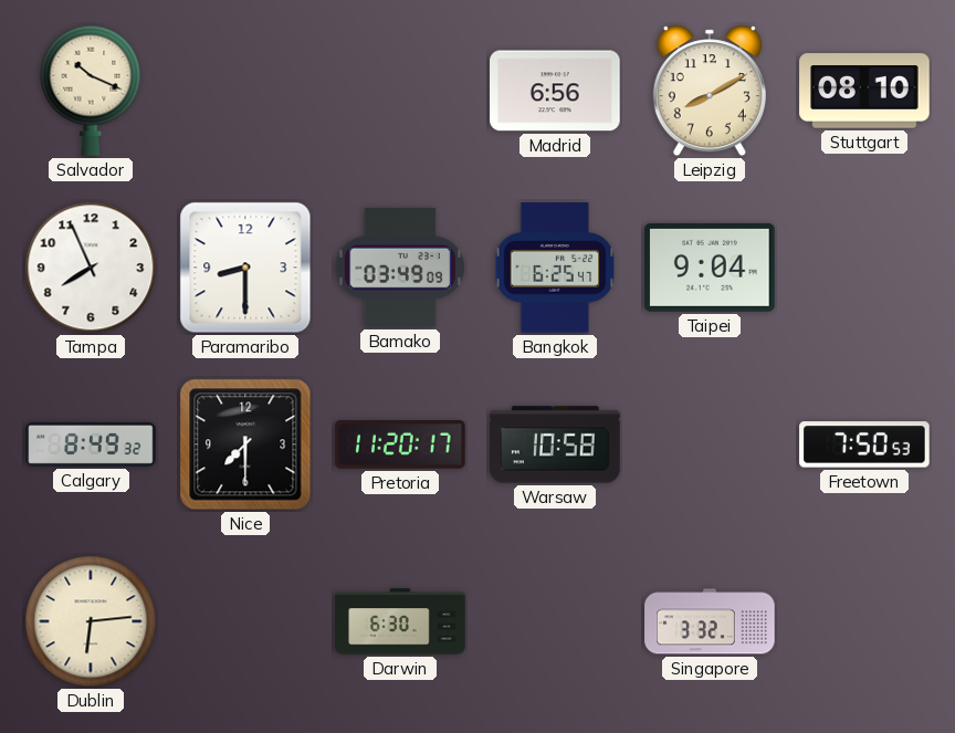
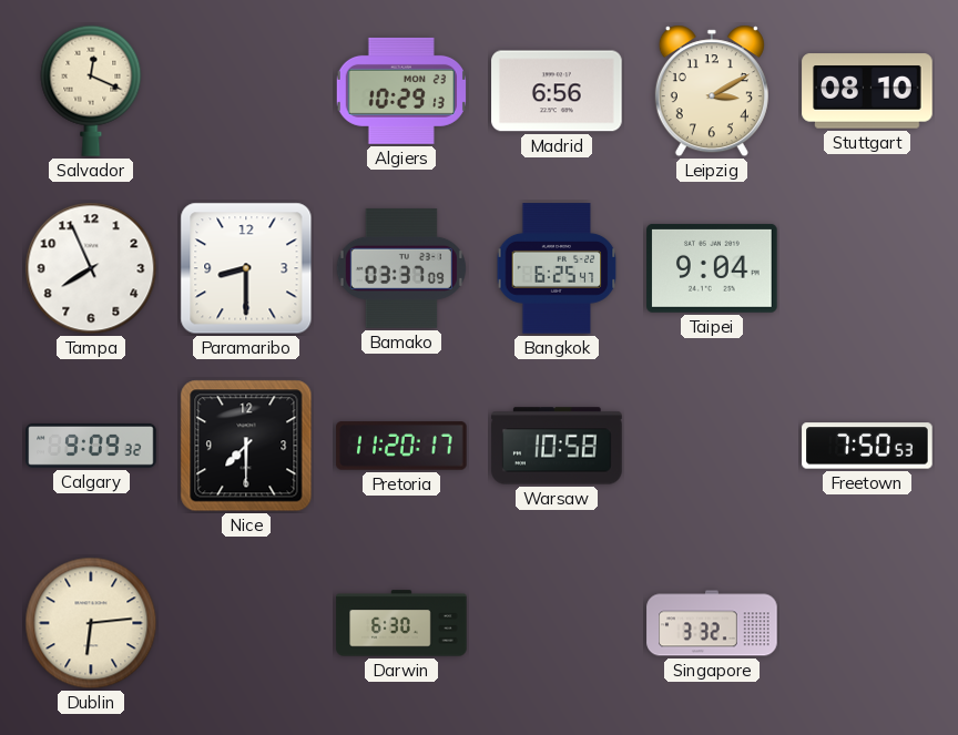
Salvador: 10:19 -> 12:19
Algiers: none -> 10:29
Leipzig: 8:10 -> 3:10
Bamako: 03:49 -> 03:37
Calgary: 8:49 -> 9:09
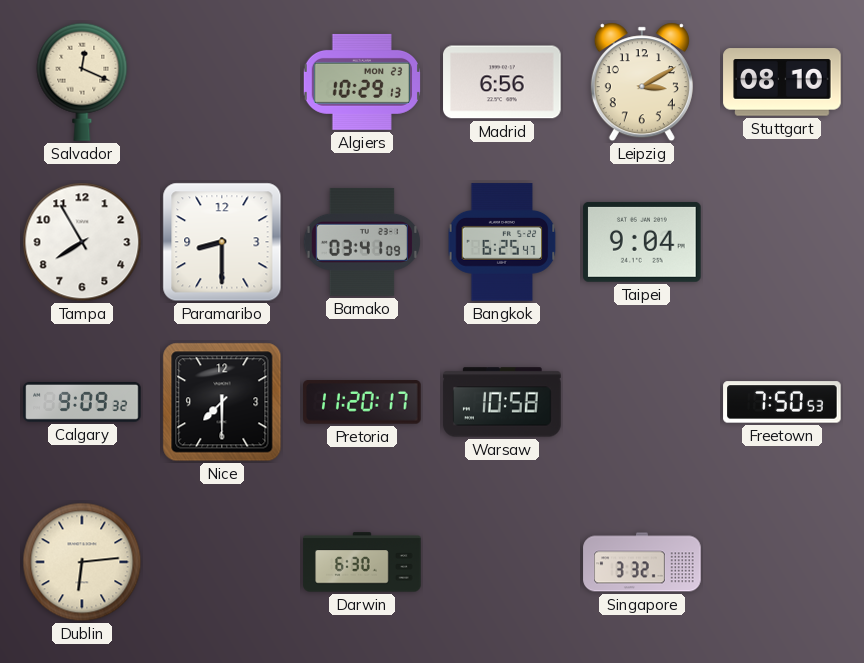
Tampa: 7:56 -> 7:55
Bamako: 03:37 -> 03:41
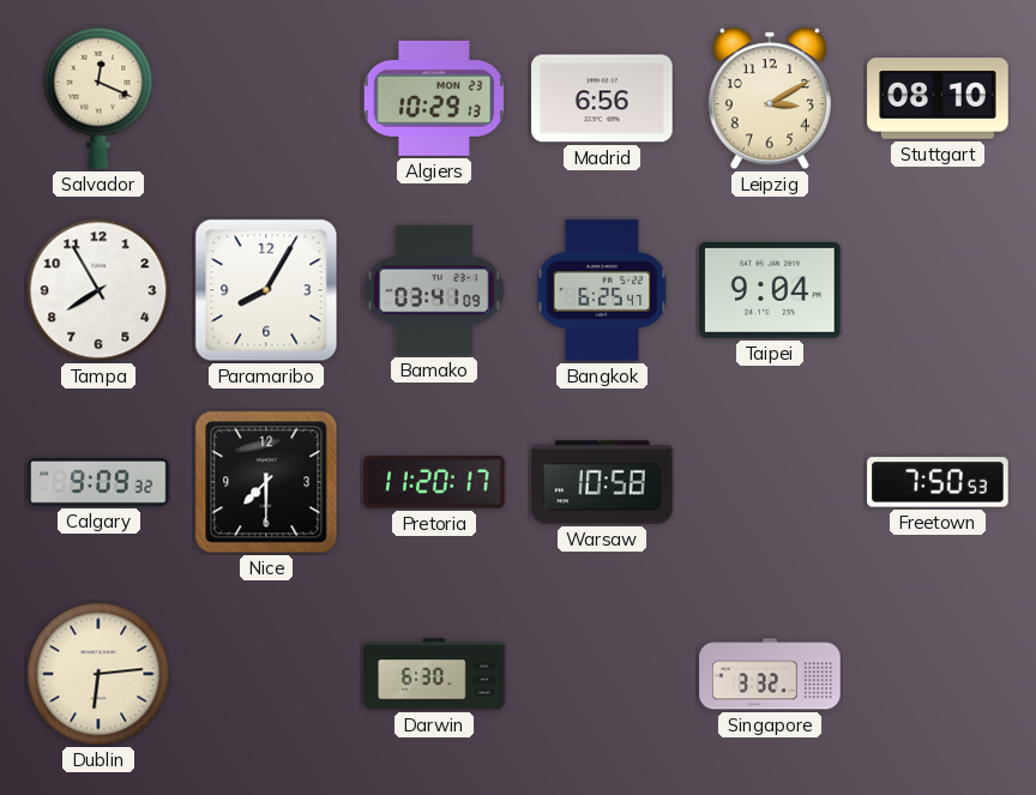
Paramaribo: 8:30 -> 8:05
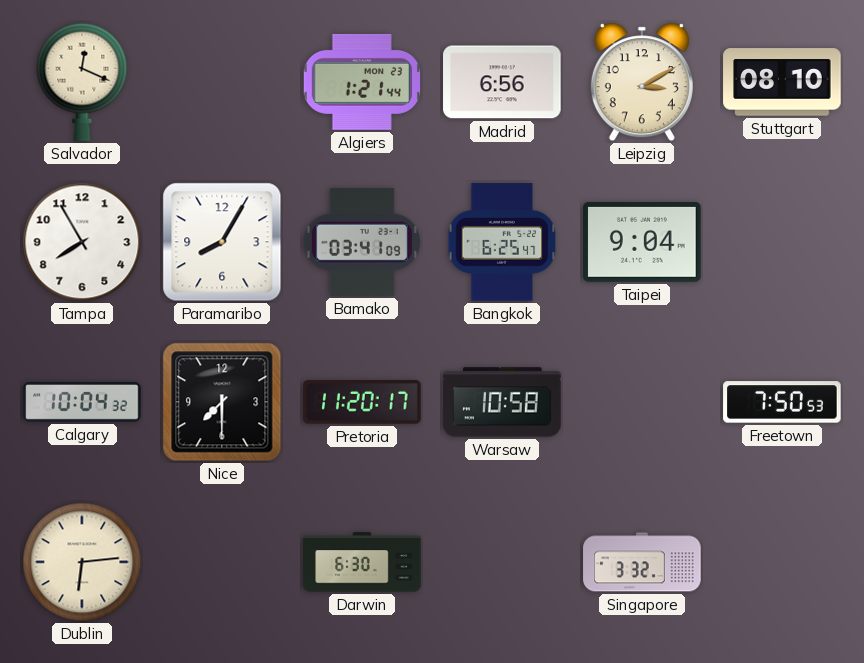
Algiers: 10:29 -> 1:21
Calgary: 9:09 -> 10:04
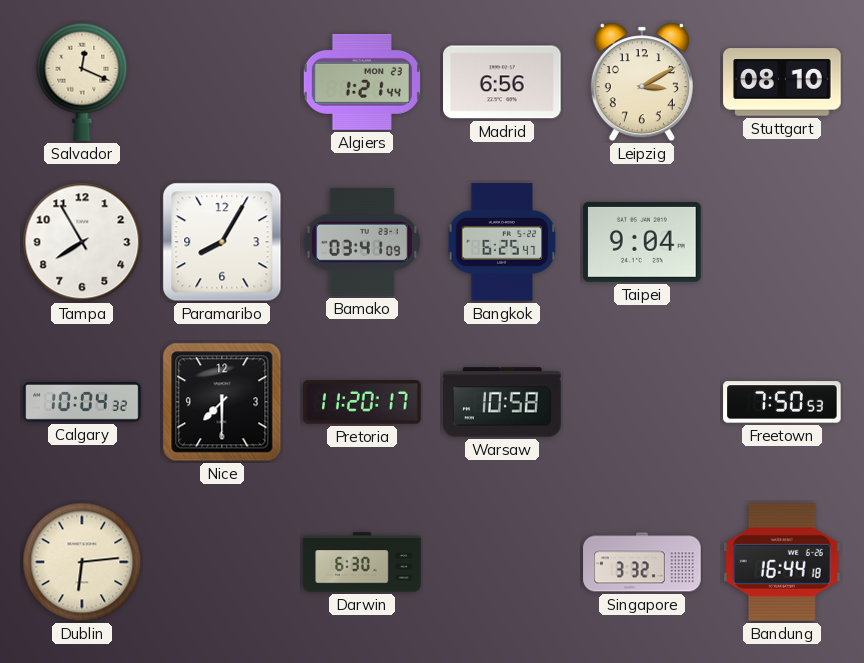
Bandung: none -> 16:44
